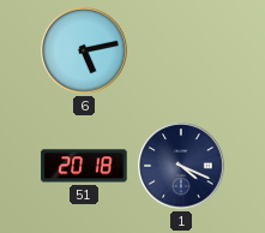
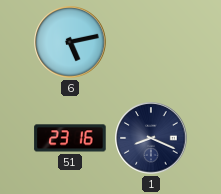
51: 20:18 -> 23:16
1: 4:19 -> 8:19
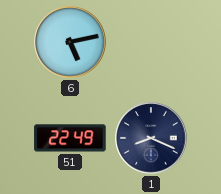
51: 23:16 -> 22:49
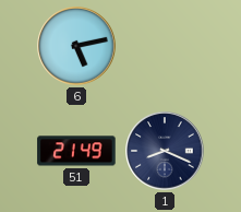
51: 22:49 -> 21:49
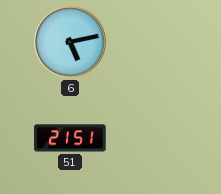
51: 21:49 -> 21:51
1: 8:19 -> none
